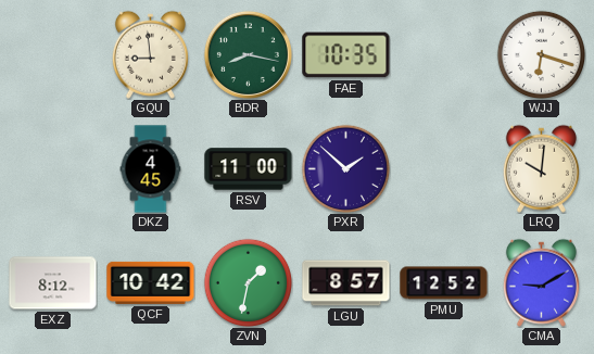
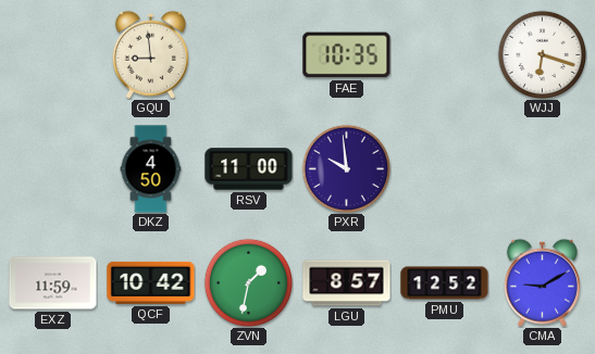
BDR: 8:17 -> none
DKZ: 4:45 -> 4:50
PXR: 1:52 -> 9:59
LRQ: 10:01 -> none
EXZ: 8:12 -> 11:59
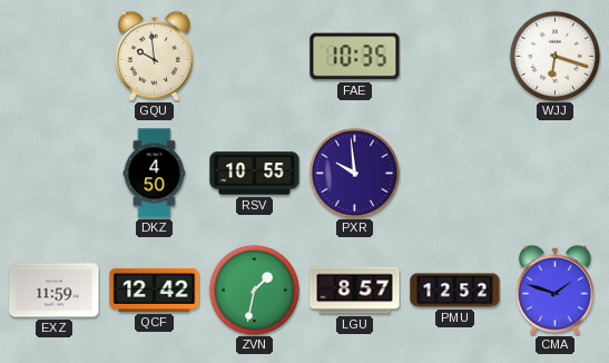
GQU: 8:59 -> 9:59
RSV: 11:00 -> 10:55
QCF: 10:42 -> 12:42
CMA: 9:10 -> 1:48
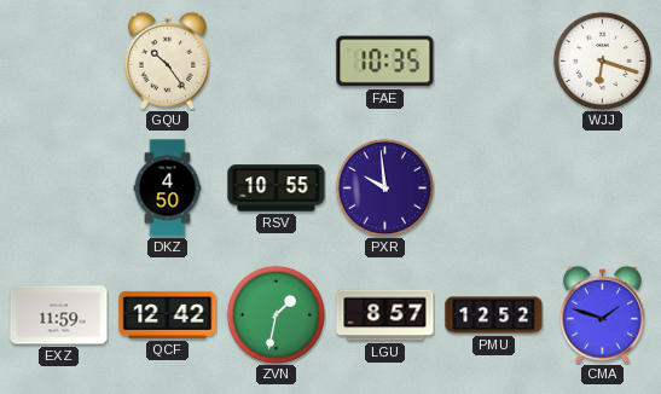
GQU: 9:59 -> 10:24
